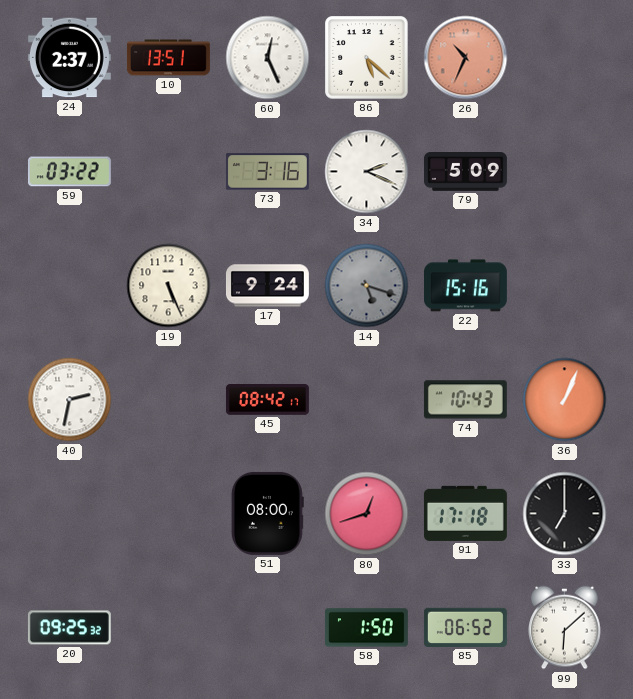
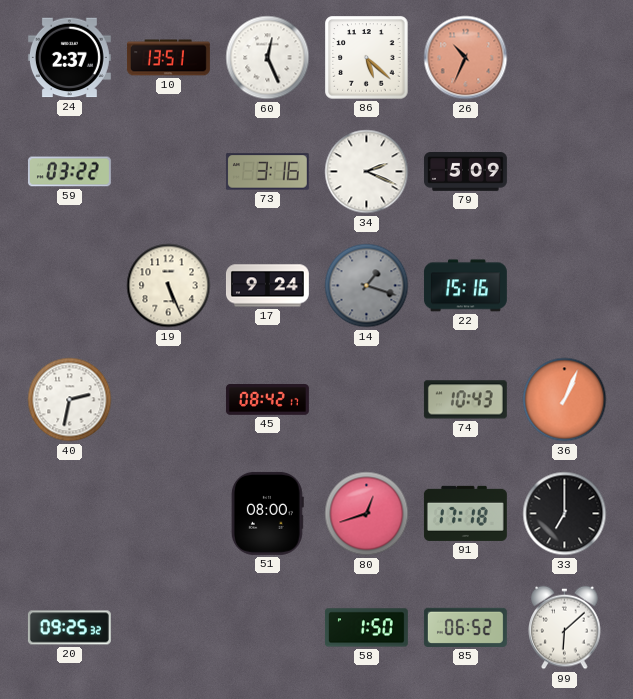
14: 5:18 -> 1:18
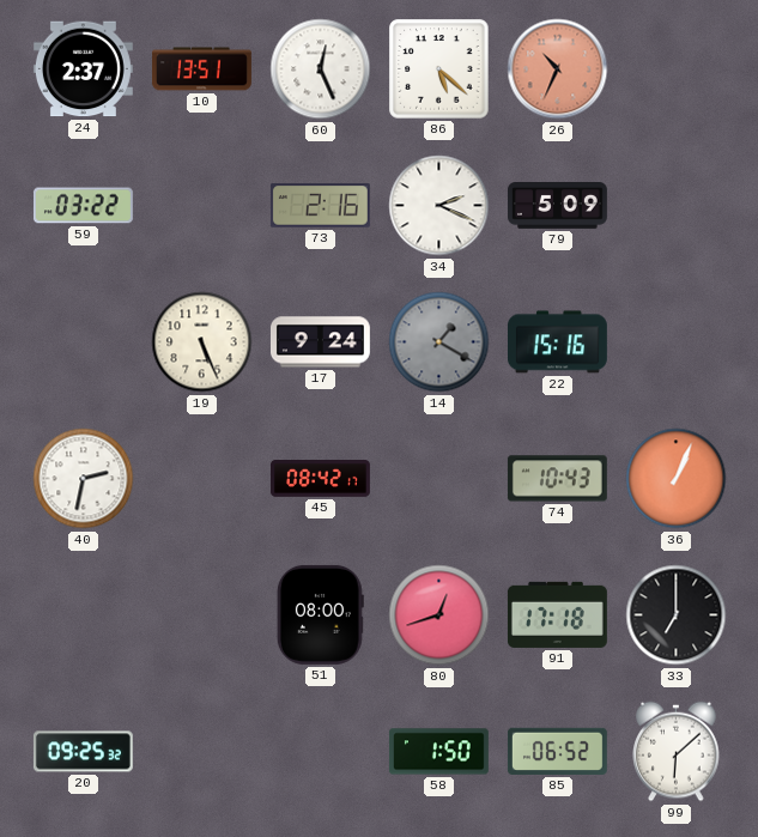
73: 3:16 -> 2:16
14: 1:18 -> 1:20
